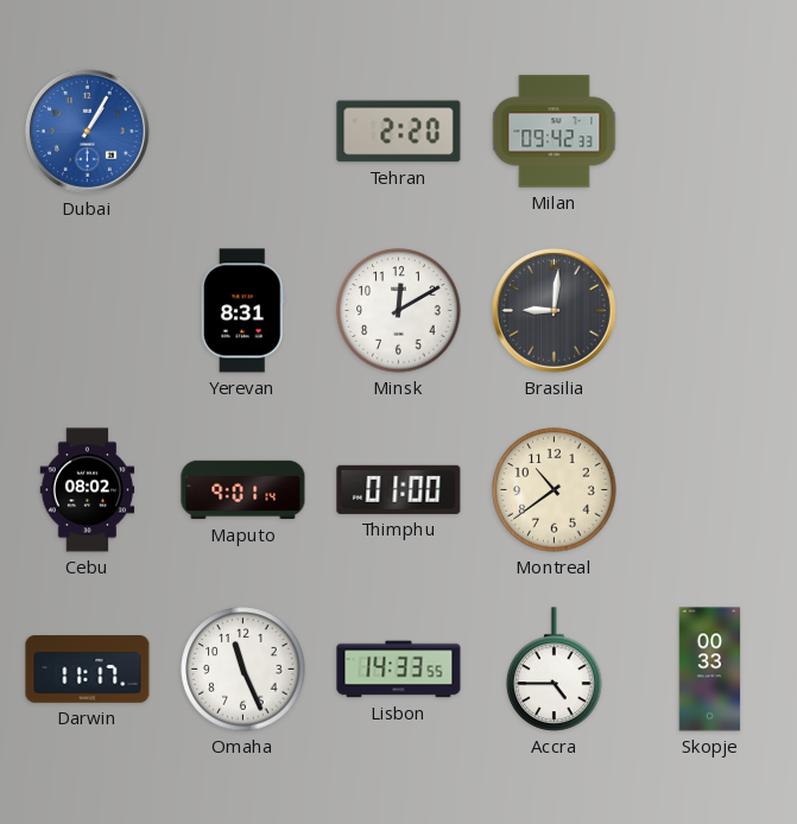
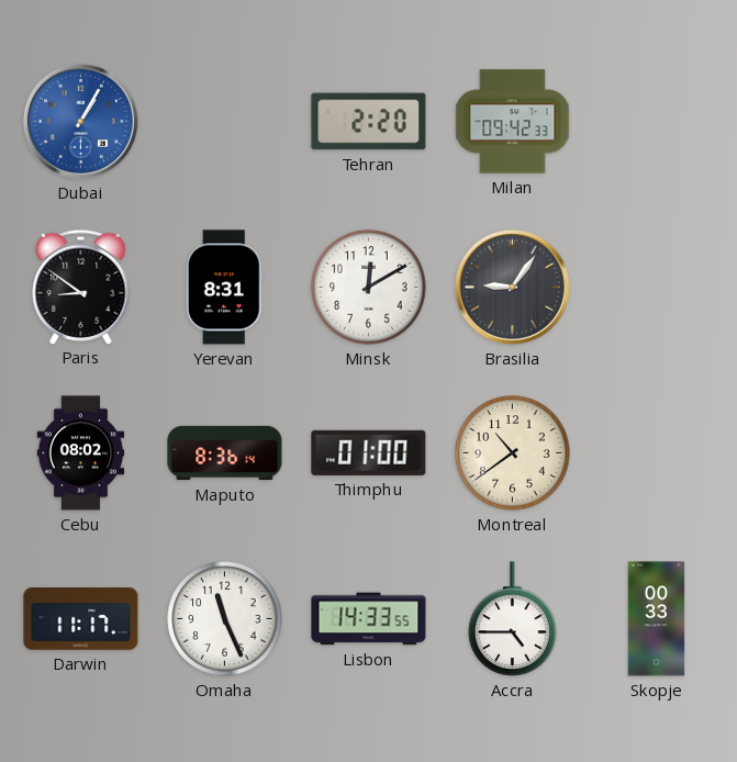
Paris: none -> 8:51
Brasilia: 9:01 -> 9:06
Maputo: 9:01 -> 8:36
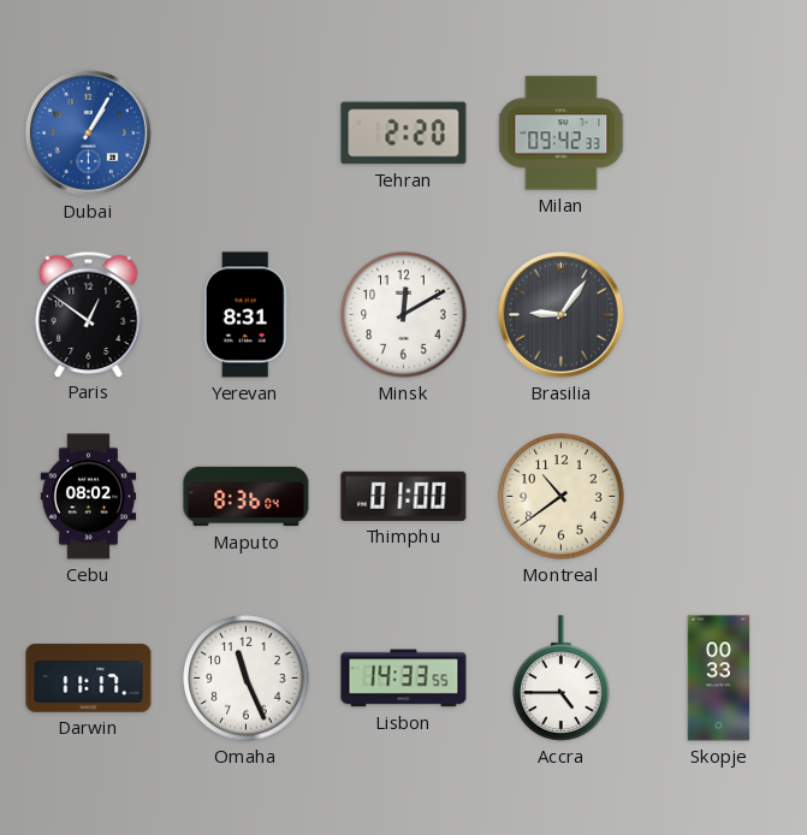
Paris: 8:51 -> 12:51
Maputo: 8:36:14 -> 8:36:04
